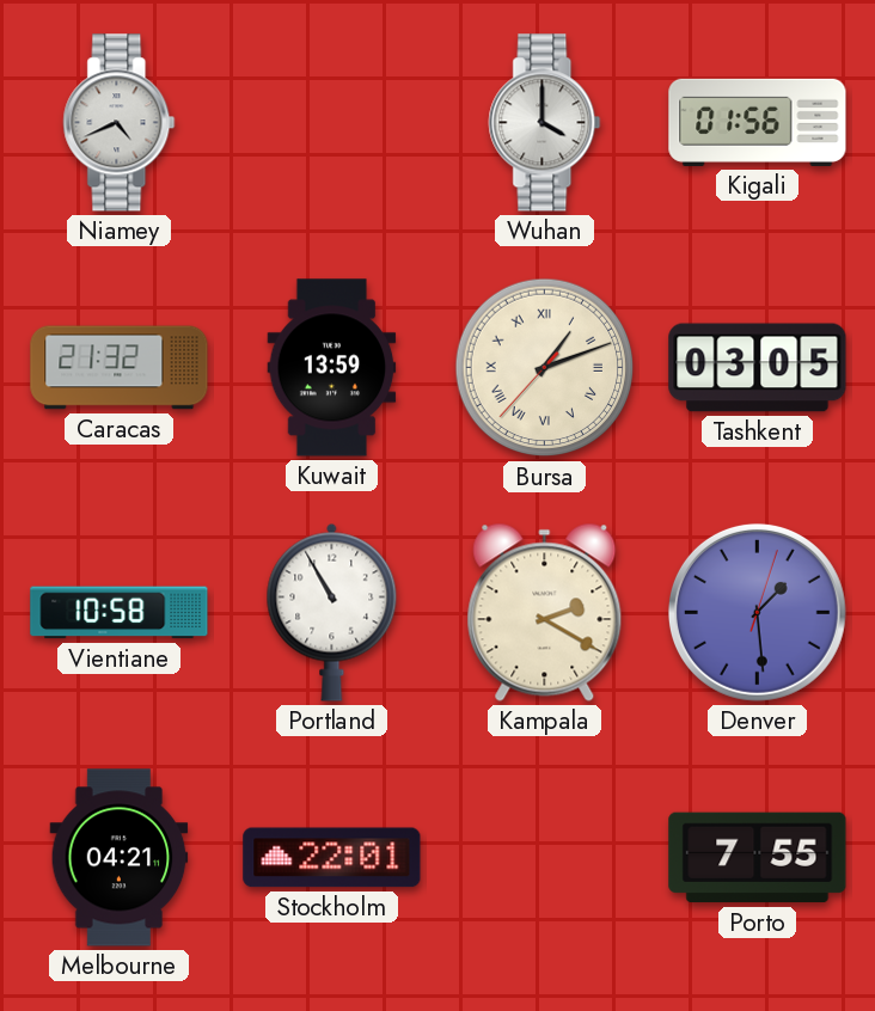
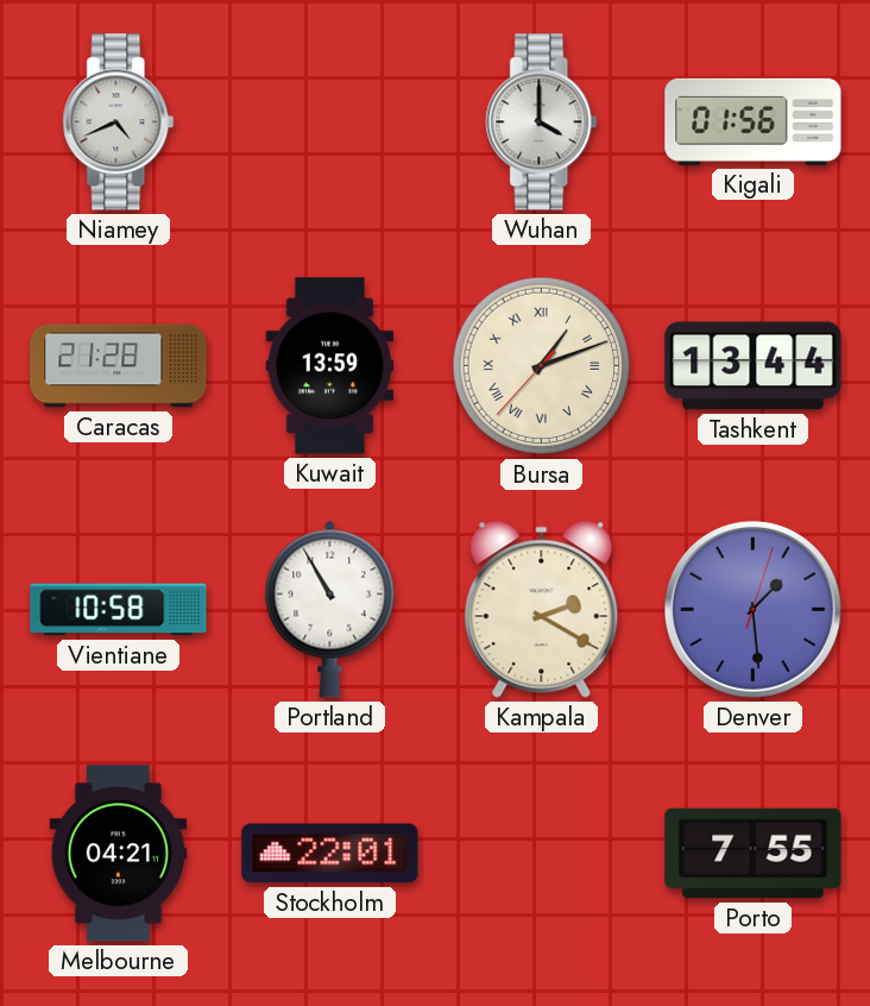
Caracas: 21:32 -> 21:28
Tashkent: 03:05 -> 13:44
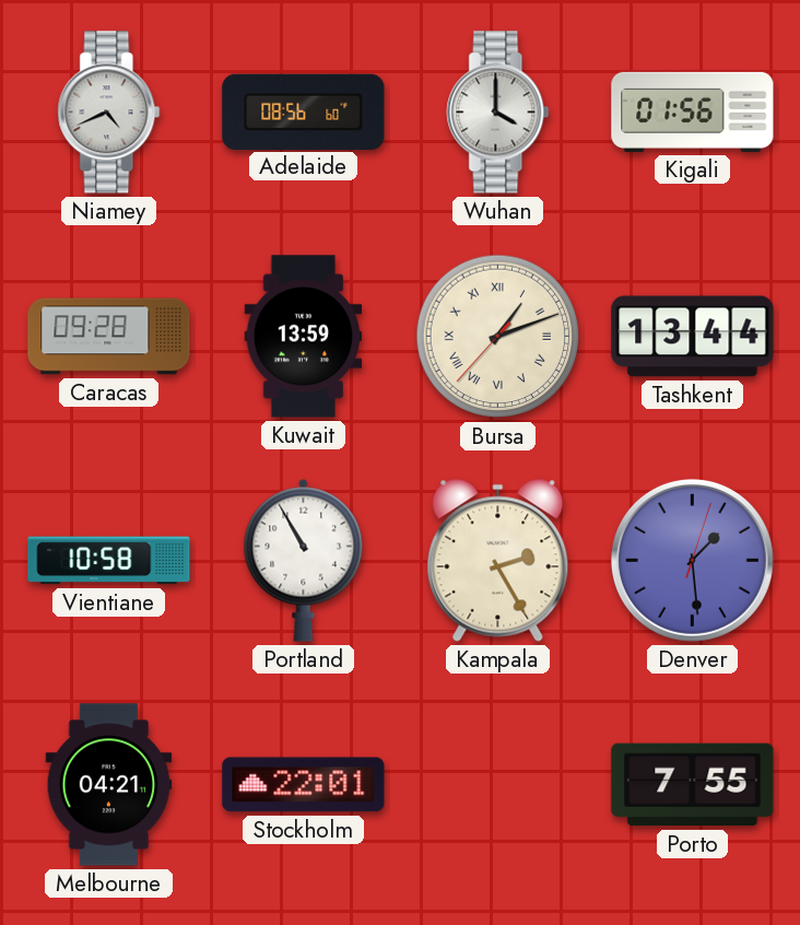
Adelaide: none -> 08:56
Caracas: 21:28 -> 09:28
Kampala: 2:20 -> 2:25
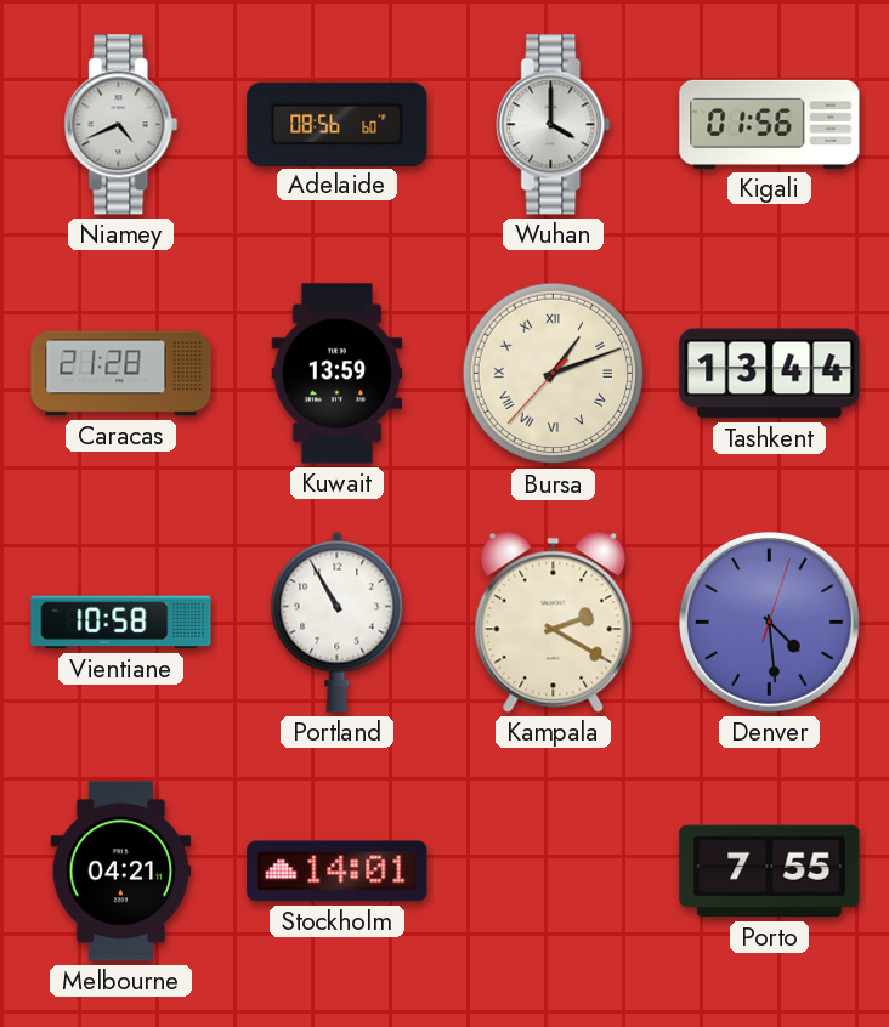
Caracas: 09:28 -> 21:28
Kampala: 2:25 -> 2:20
Denver: 1:29 -> 4:29
Stockholm: 22:01 -> 14:01
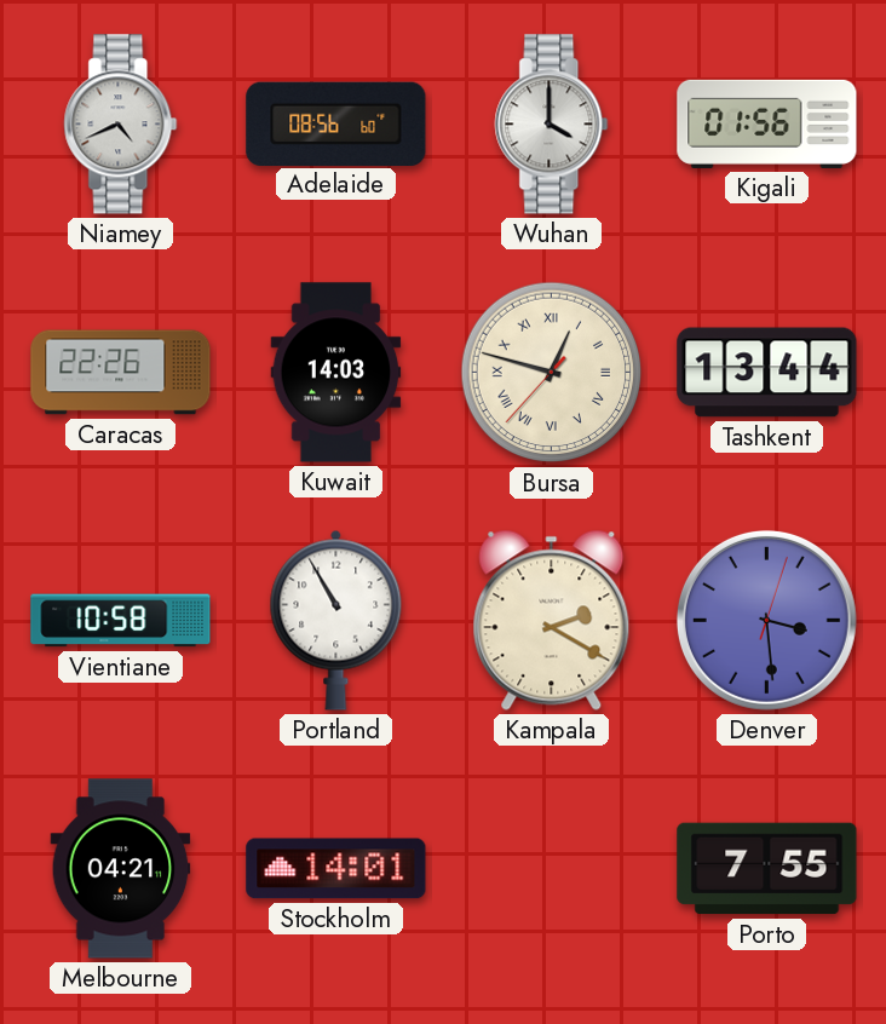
Caracas: 21:28 -> 22:26
Kuwait: 13:59 -> 14:03
Bursa: 1:11 -> 12:47
Denver: 4:29 -> 3:29
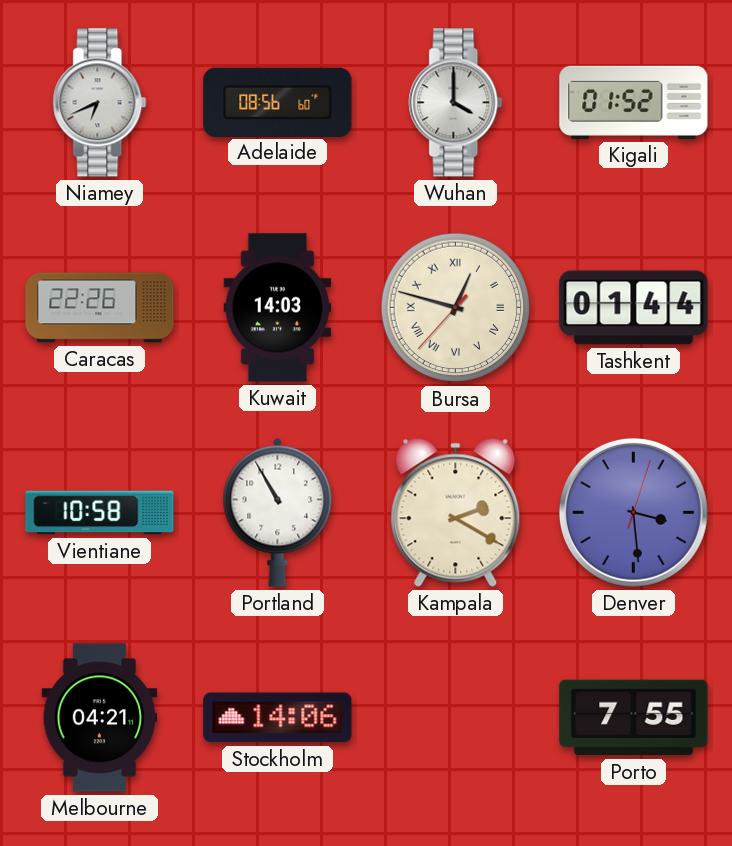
Niamey: 4:41 -> 6:41
Kigali: 01:56 -> 01:52
Tashkent: 13:44 -> 01:44
Stockholm: 14:01 -> 14:06
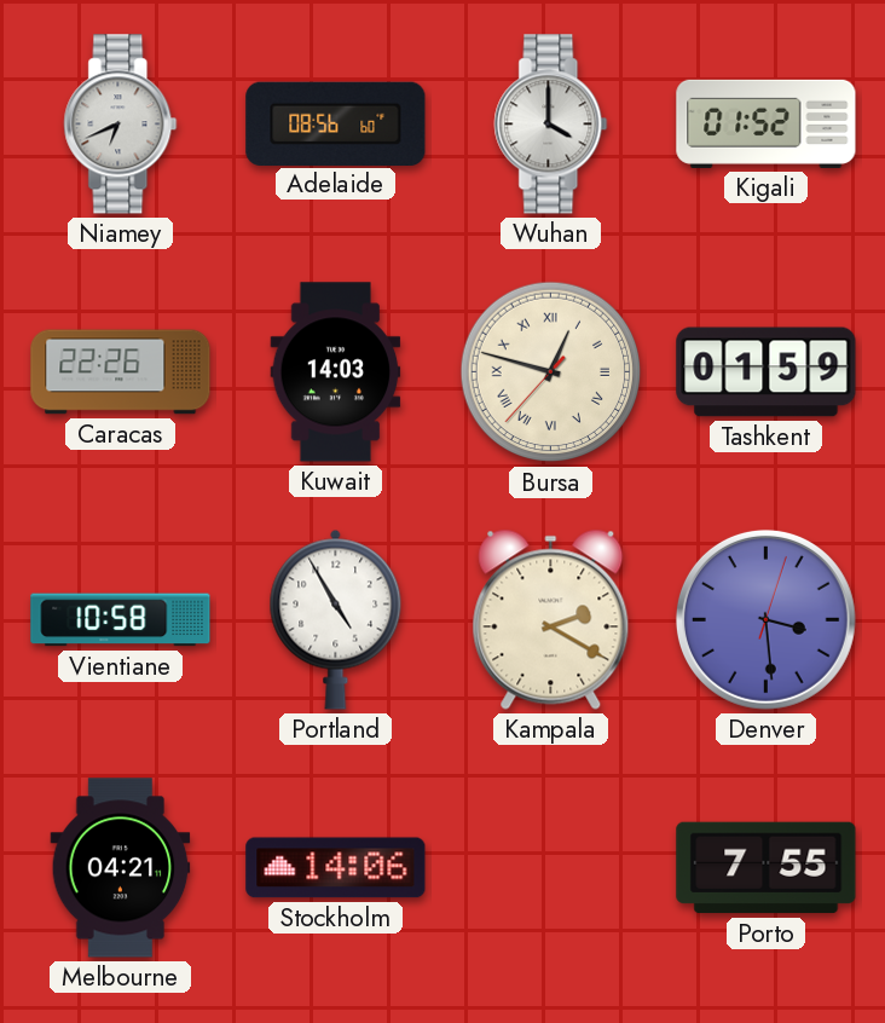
Tashkent: 01:44 -> 01:59
Portland: 10:55 -> 4:55
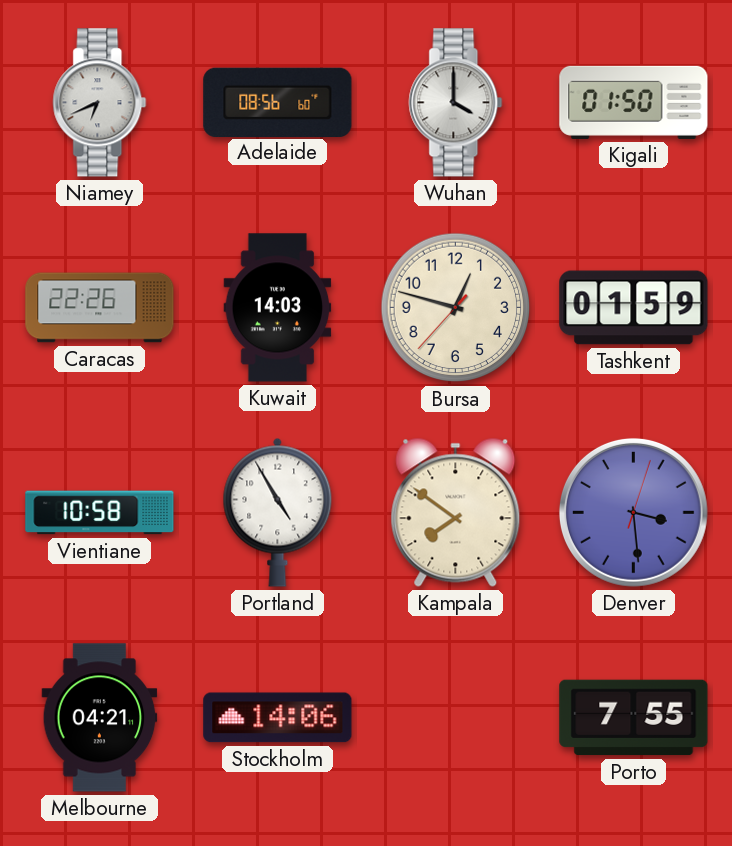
Kigali: 01:52 -> 01:50
Bursa numerals: Roman -> Arabic
Kampala: 2:20 -> 7:51
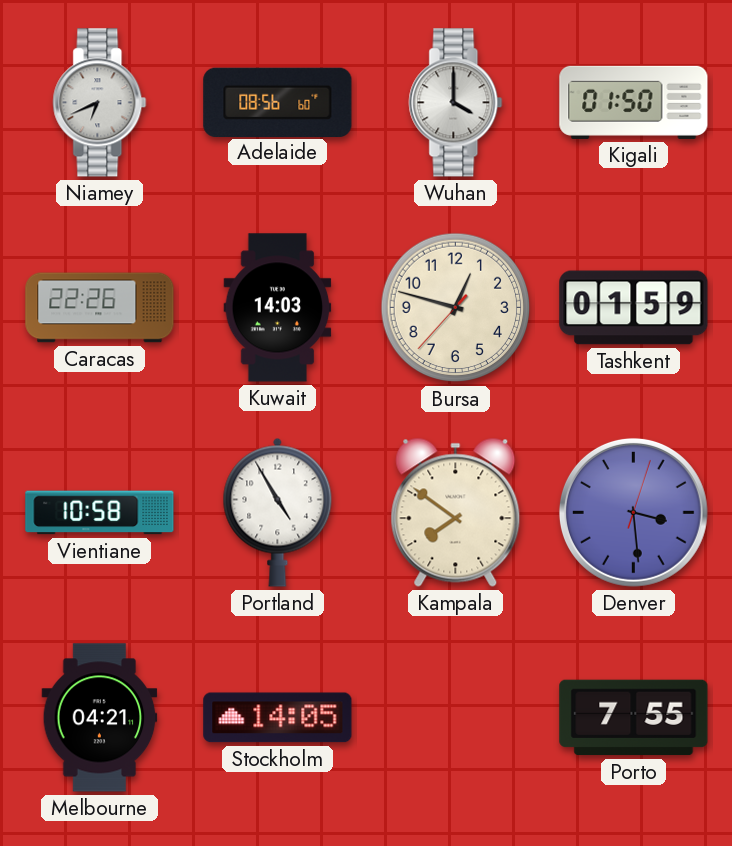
Stockholm: 14:06 -> 14:05
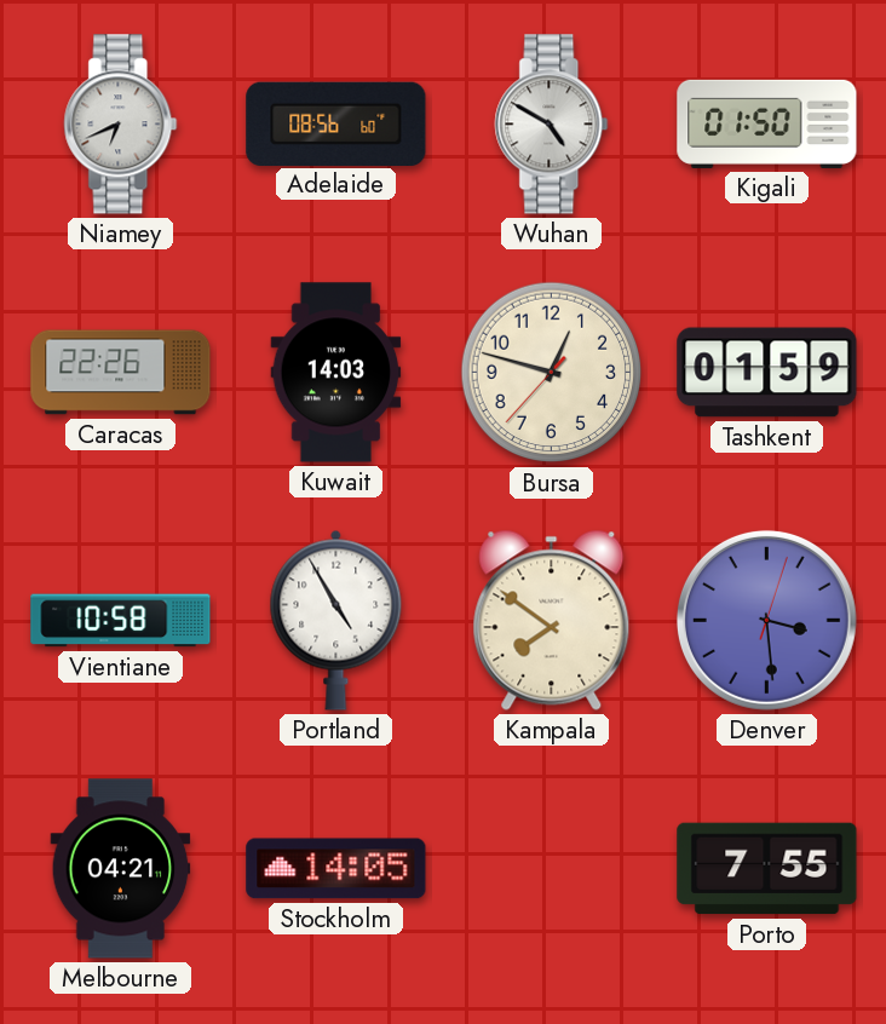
Wuhan: 4:00 -> 4:50
